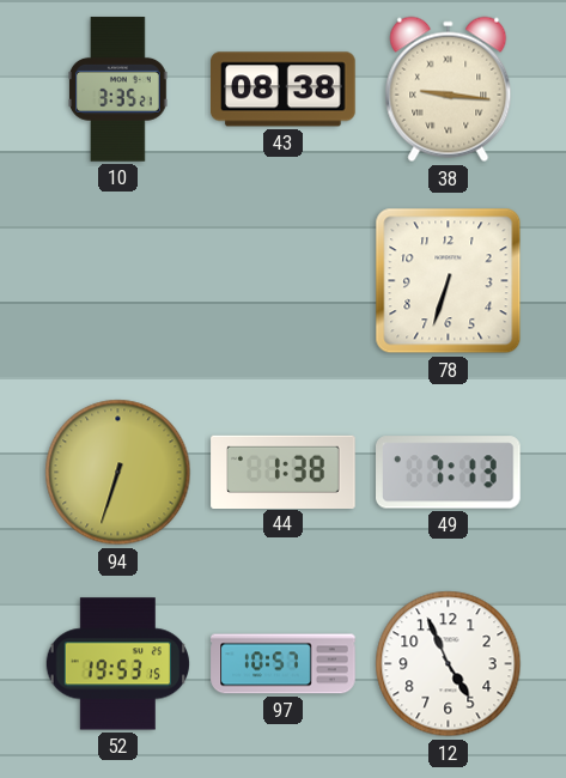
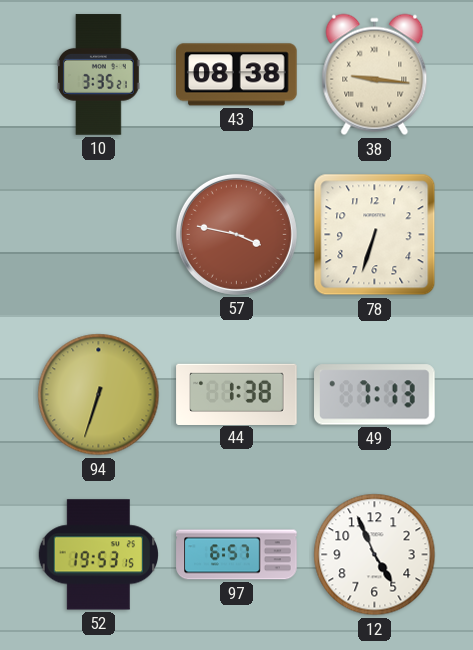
57: none -> 3:47
97: 10:57 -> 6:57
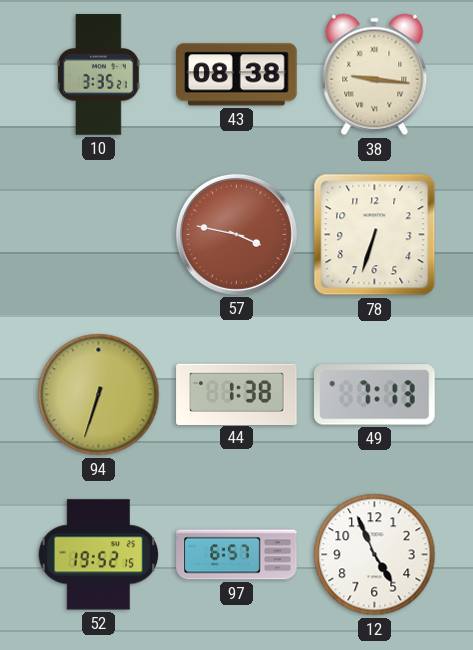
52: 19:53 -> 19:52
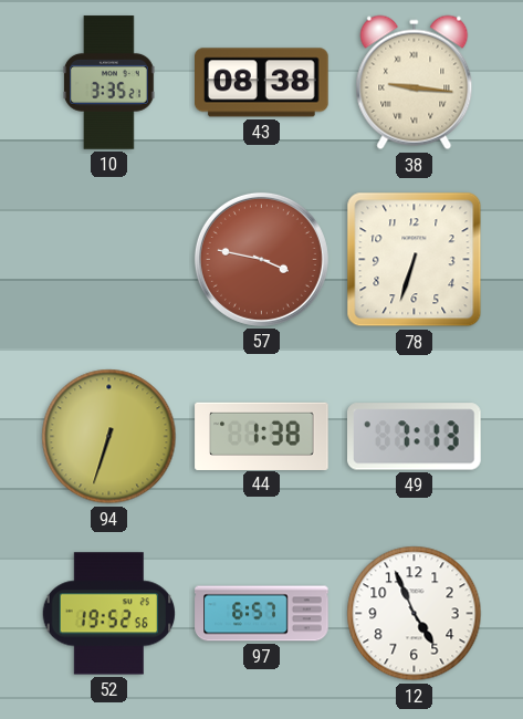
52: 19:52:15 -> 19:52:56
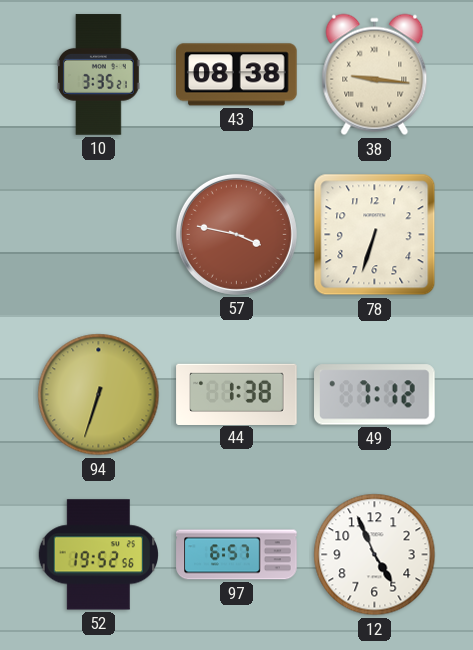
49: 7:13 -> 7:12
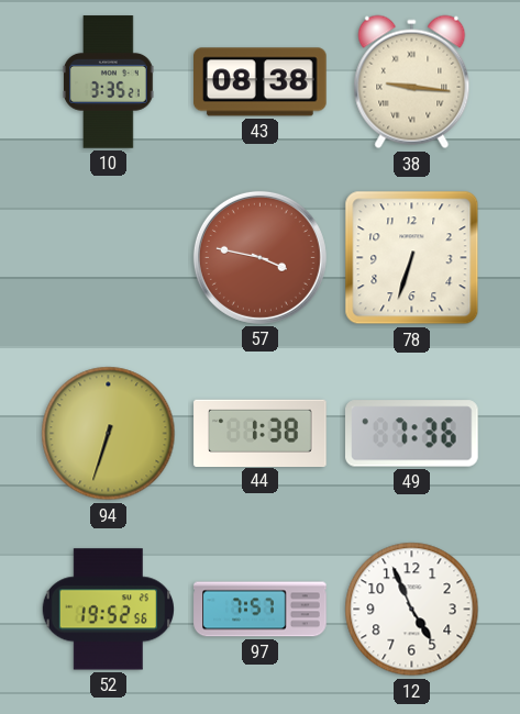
49: 7:12 -> 7:36
97: 6:57 -> 7:57
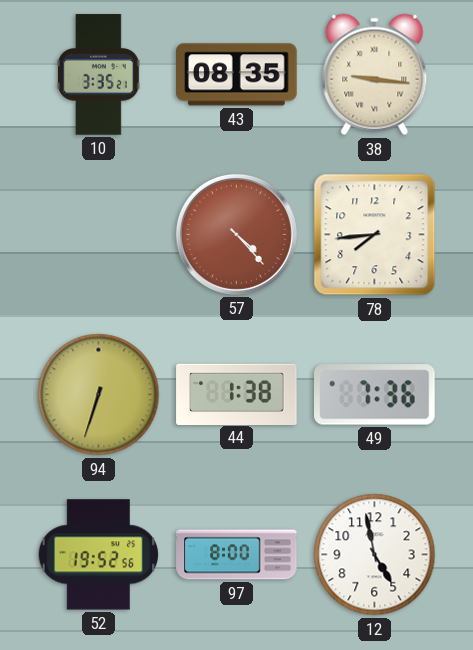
43: 08:38 -> 08:35
57: 3:47 -> 4:23
78: 6:33 -> 7:44
97: 7:57 -> 8:00
12: 4:56 -> 4:58
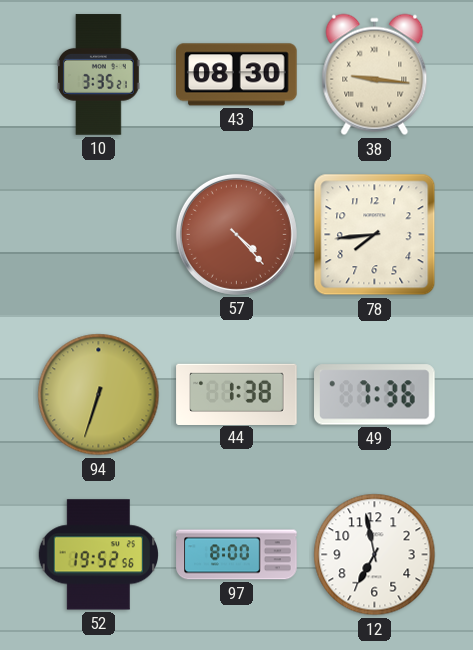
43: 08:35 -> 08:30
12: 4:58 -> 6:58
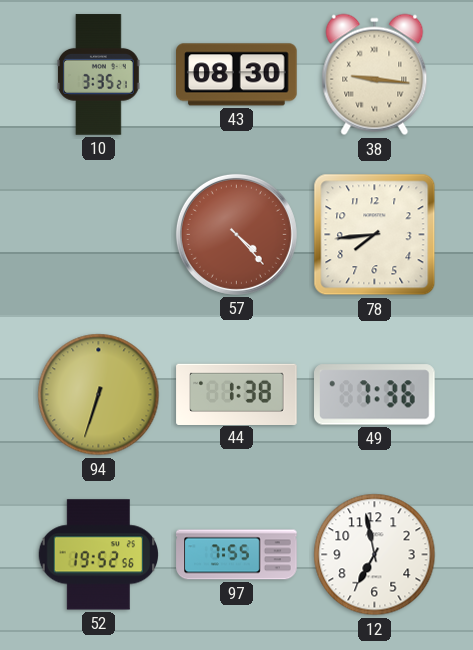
97: 8:00 -> 7:55
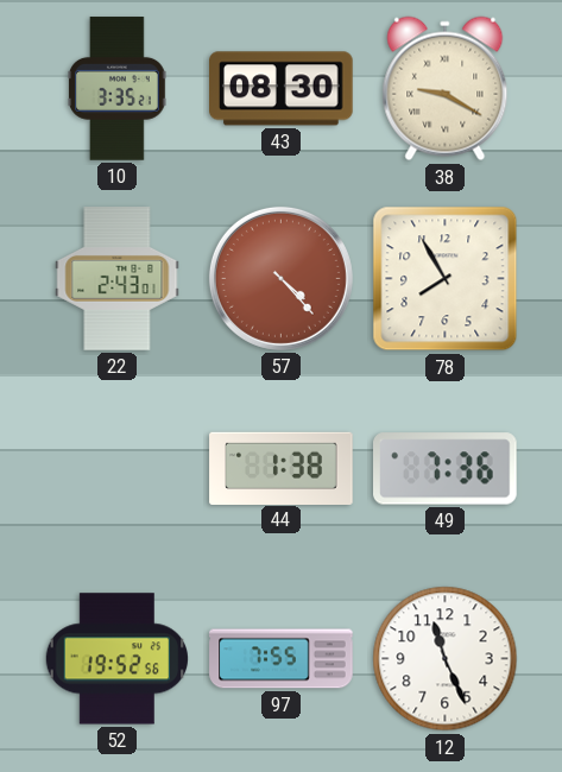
38: 9:16 -> 9:20
22: none -> 2:43
78: 7:44 -> 7:55
94: 6:33 -> none
12: 6:58 -> 11:26
